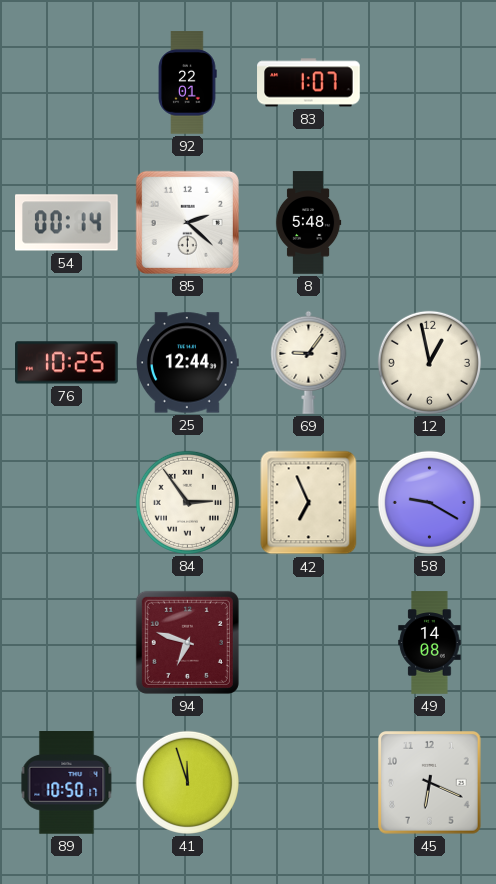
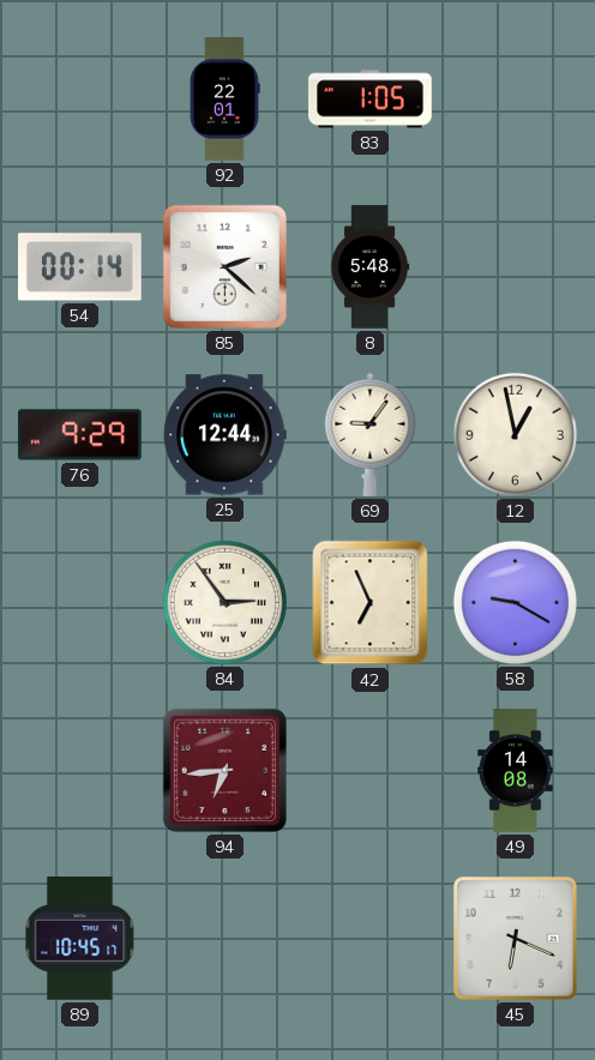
83: 1:07 -> 1:05
76: 10:25 -> 9:29
94: 6:48 -> 6:44
89: 10:50 -> 10:45
41: 11:57 -> none
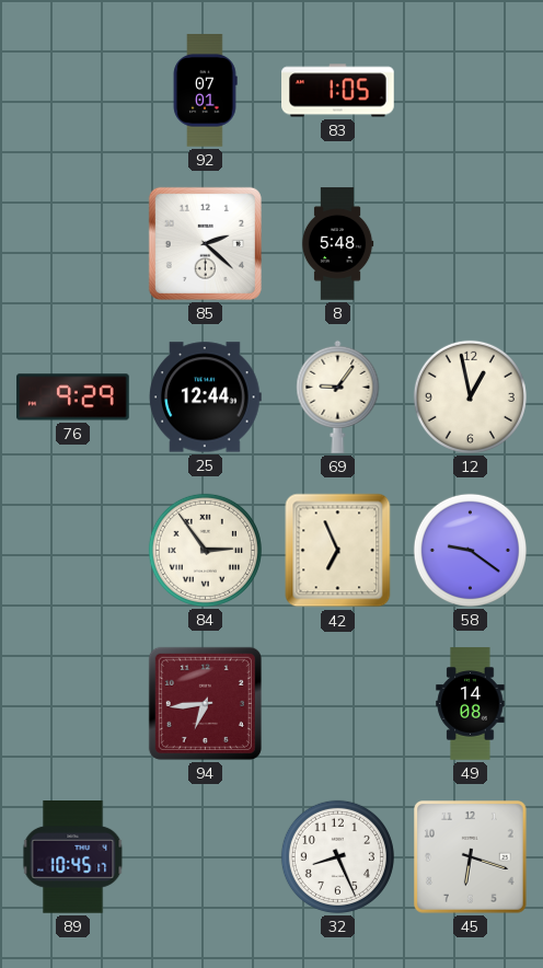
92: 22:01 -> 07:01
54: 00:14 -> none
58: 9:20 -> 9:21
32: none -> 8:26
45: 6:19 -> 6:18
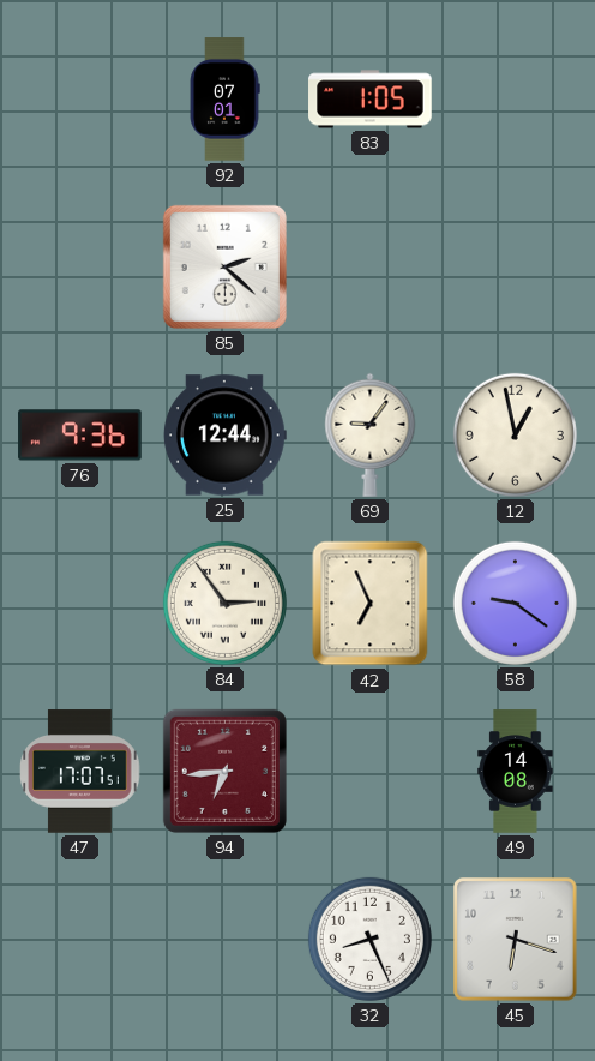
8: 5:48 -> none
76: 9:29 -> 9:36
47: none -> 17:07
89: 10:45 -> none
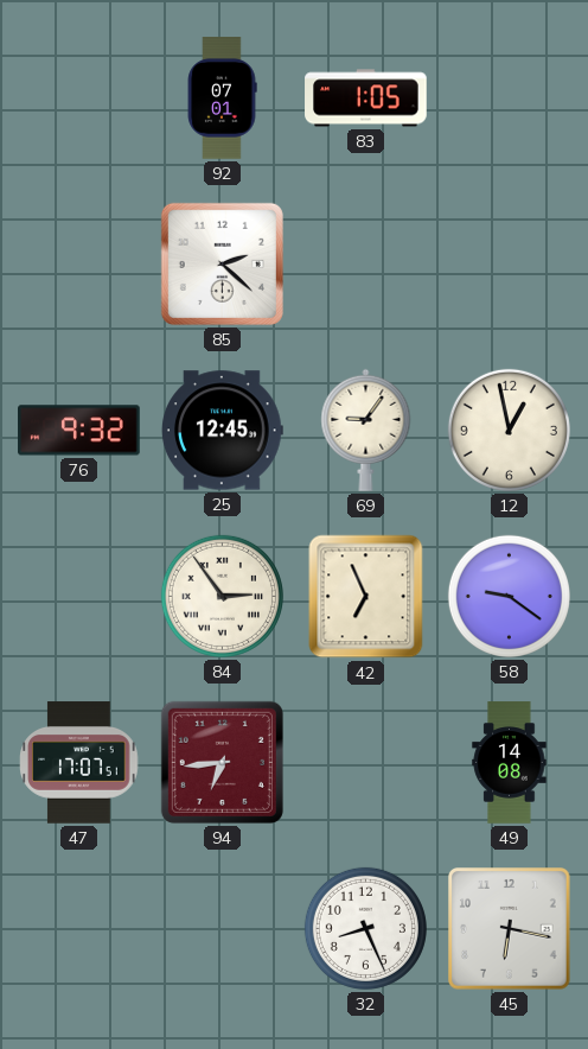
76: 9:36 -> 9:32
25: 12:44 -> 12:45
45: 6:18 -> 6:17
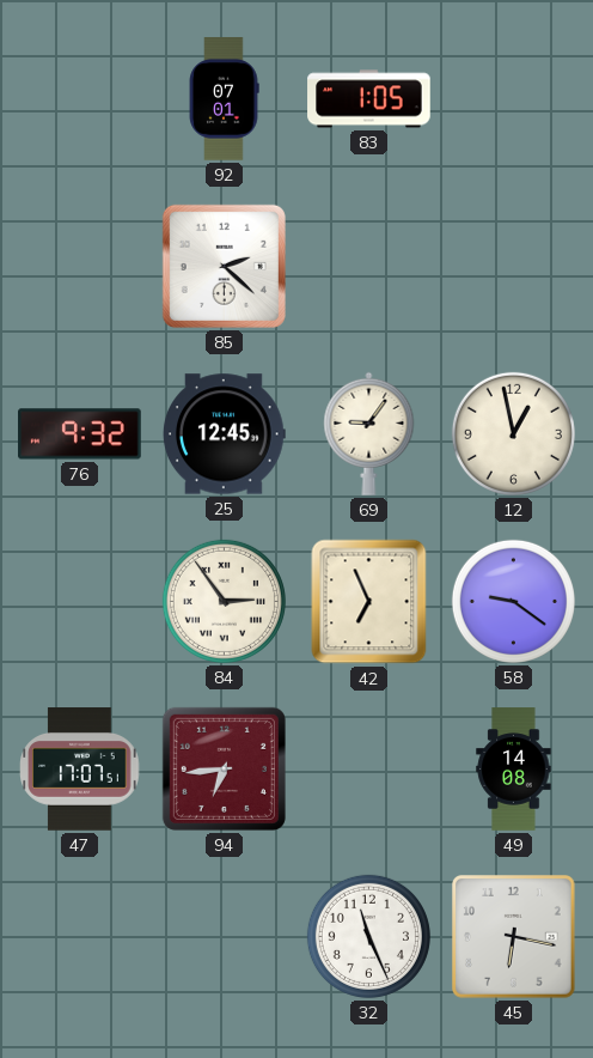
32: 8:26 -> 11:26
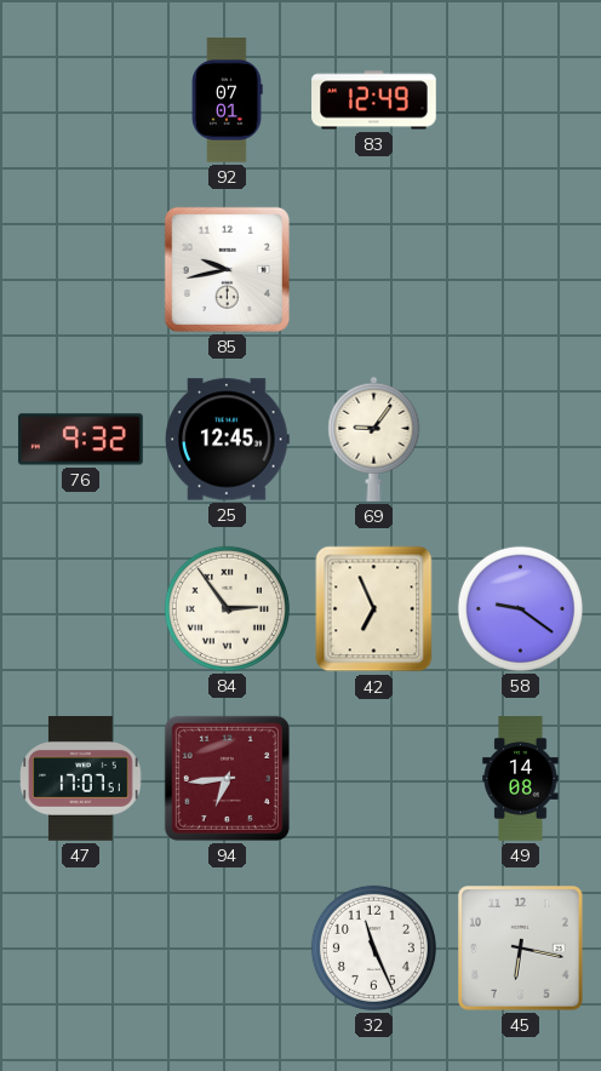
83: 1:05 -> 12:49
85: 2:22 -> 9:43
12: 12:58 -> none
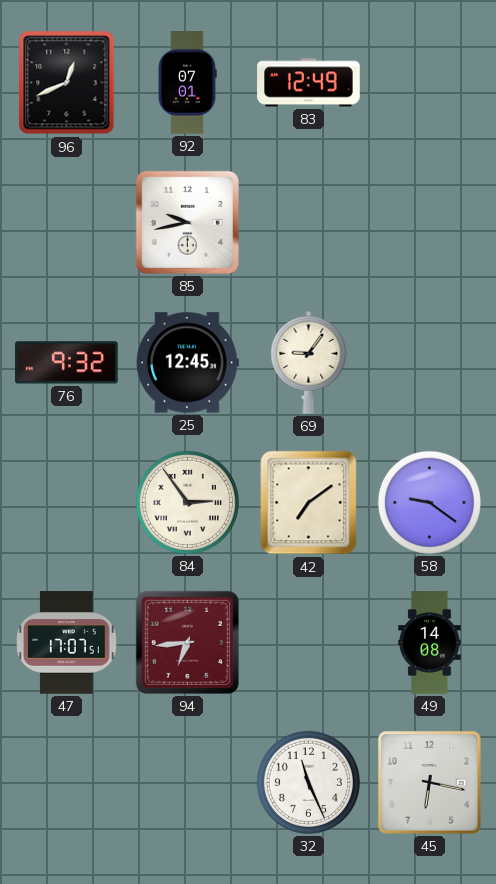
96: none -> 12:41
42: 6:56 -> 7:09
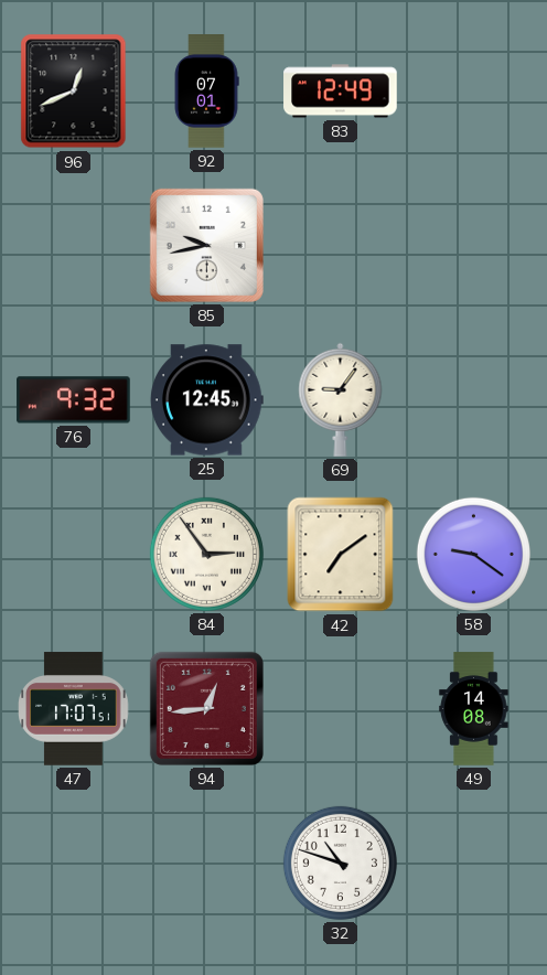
94: 6:44 -> 12:44
32: 11:26 -> 10:48
45: 6:17 -> none
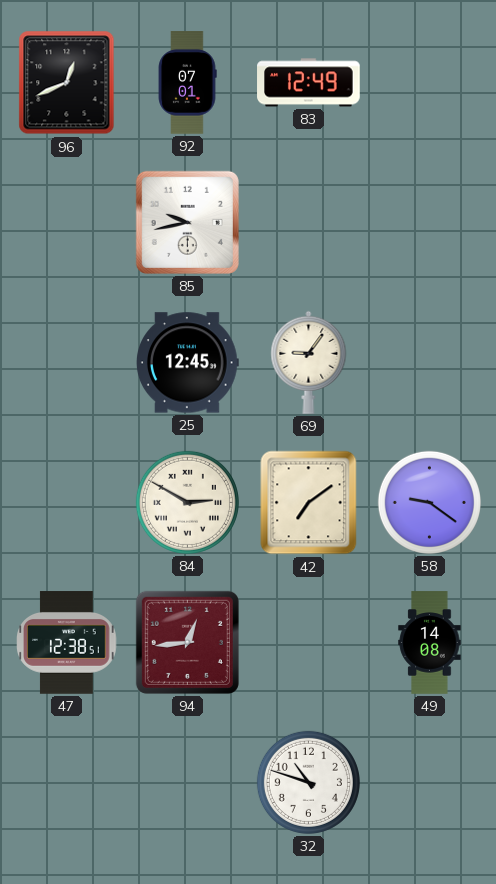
76: 9:32 -> none
84: 2:54 -> 2:50
47: 17:07 -> 12:38
